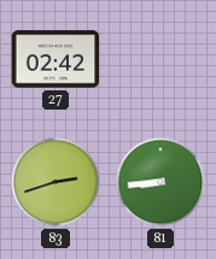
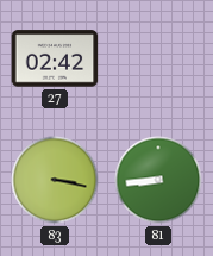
83: 2:42 -> 3:17
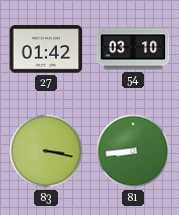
27: 02:42 -> 01:42
54: none -> 03:10
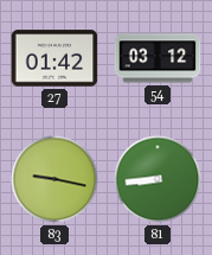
54: 03:10 -> 03:12
83: 3:17 -> 9:17
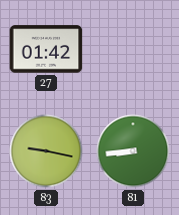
54: 03:12 -> none
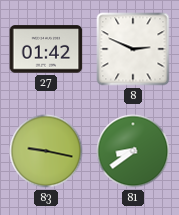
8: none -> 2:49
81: 8:44 -> 8:39
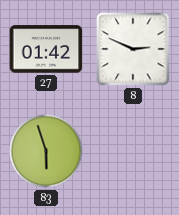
83: 9:17 -> 5:57
81: 8:39 -> none
